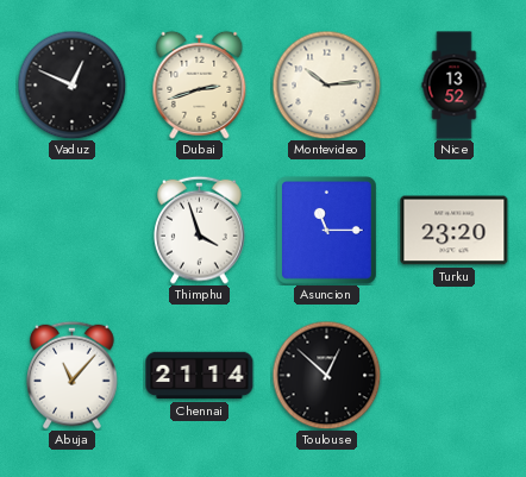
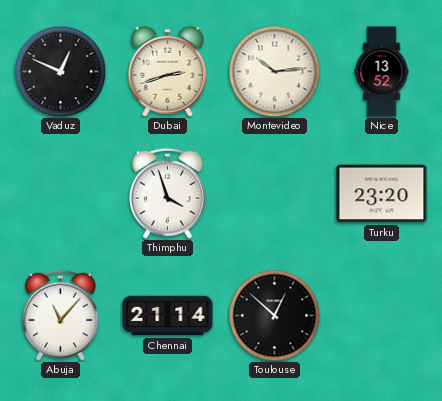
Asuncion: 11:15 -> none
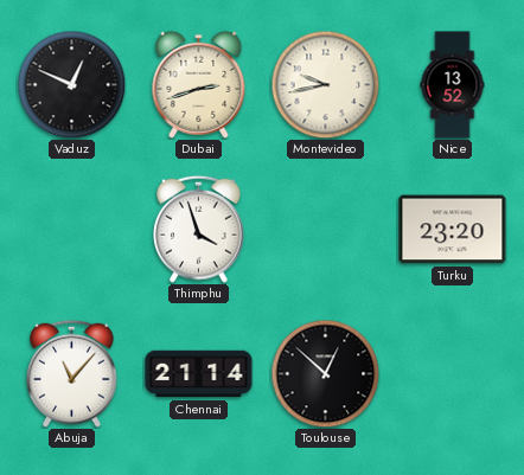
Montevideo: 10:14 -> 9:43
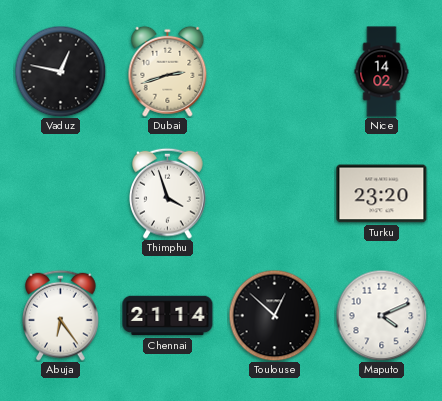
Vaduz: 12:49 -> 12:47
Montevideo: 9:43 -> none
Nice: 13:52 -> 14:02
Abuja: 11:07 -> 6:24
Maputo: none -> 4:11
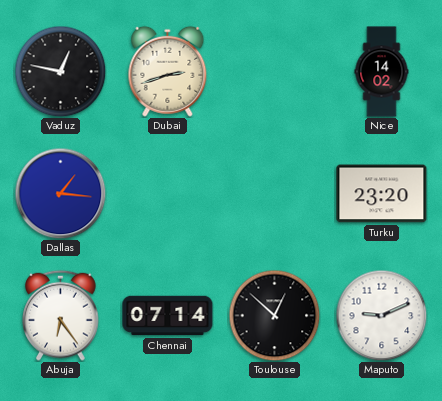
Dallas: none -> 1:16
Thimphu: 3:57 -> none
Chennai: 21:14 -> 07:14
Maputo: 4:11 -> 9:11
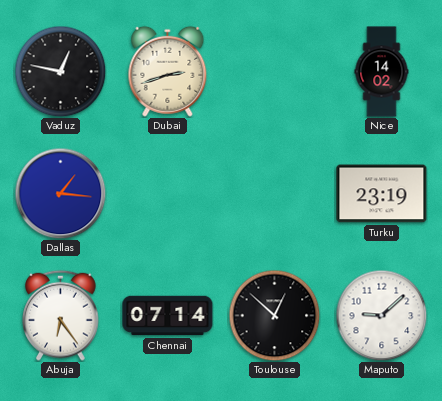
Turku: 23:20 -> 23:19
Maputo: 9:11 -> 9:08
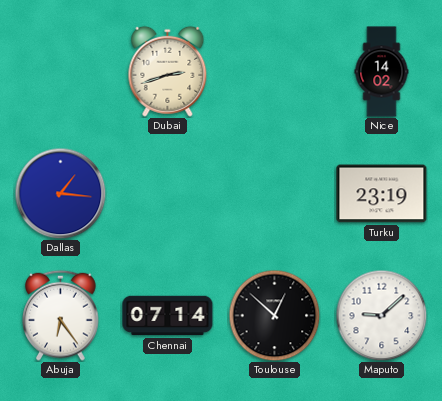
Vaduz: 12:47 -> none
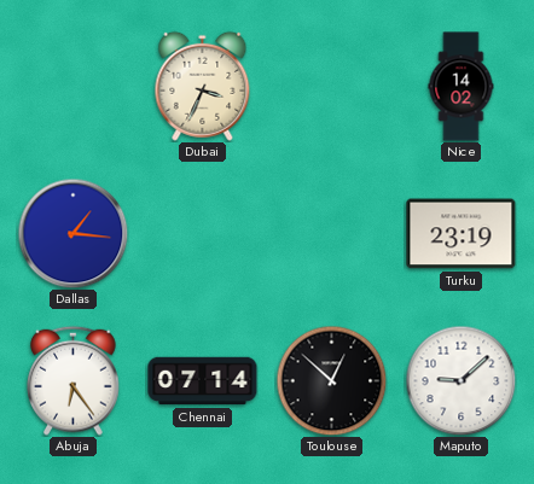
Dubai: 2:42 -> 3:34
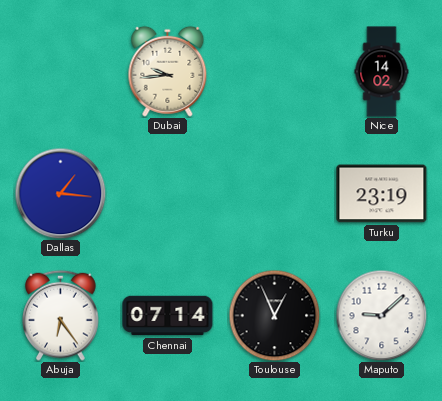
Dubai: 3:34 -> 9:44
Toulouse: 12:52 -> 12:56
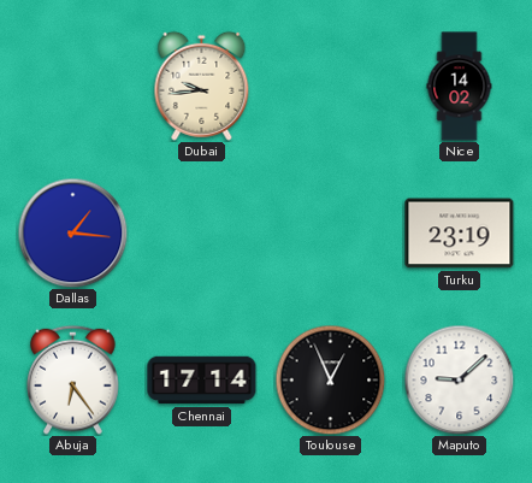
Chennai: 07:14 -> 17:14
